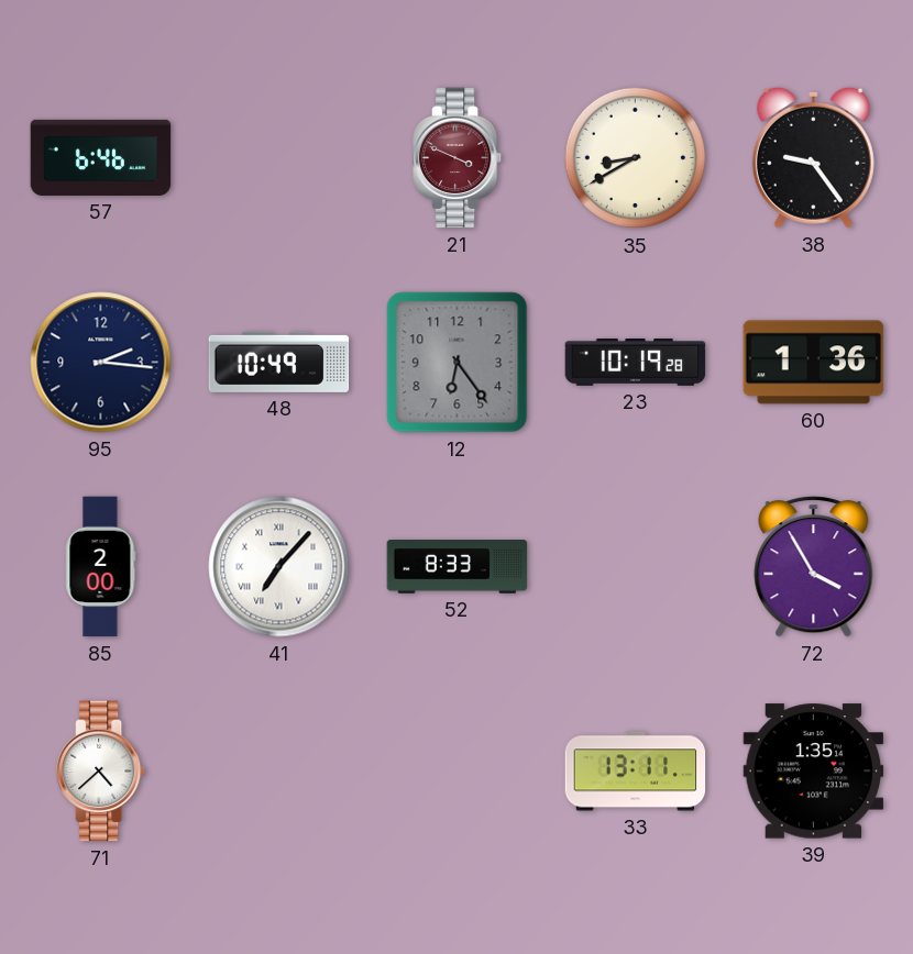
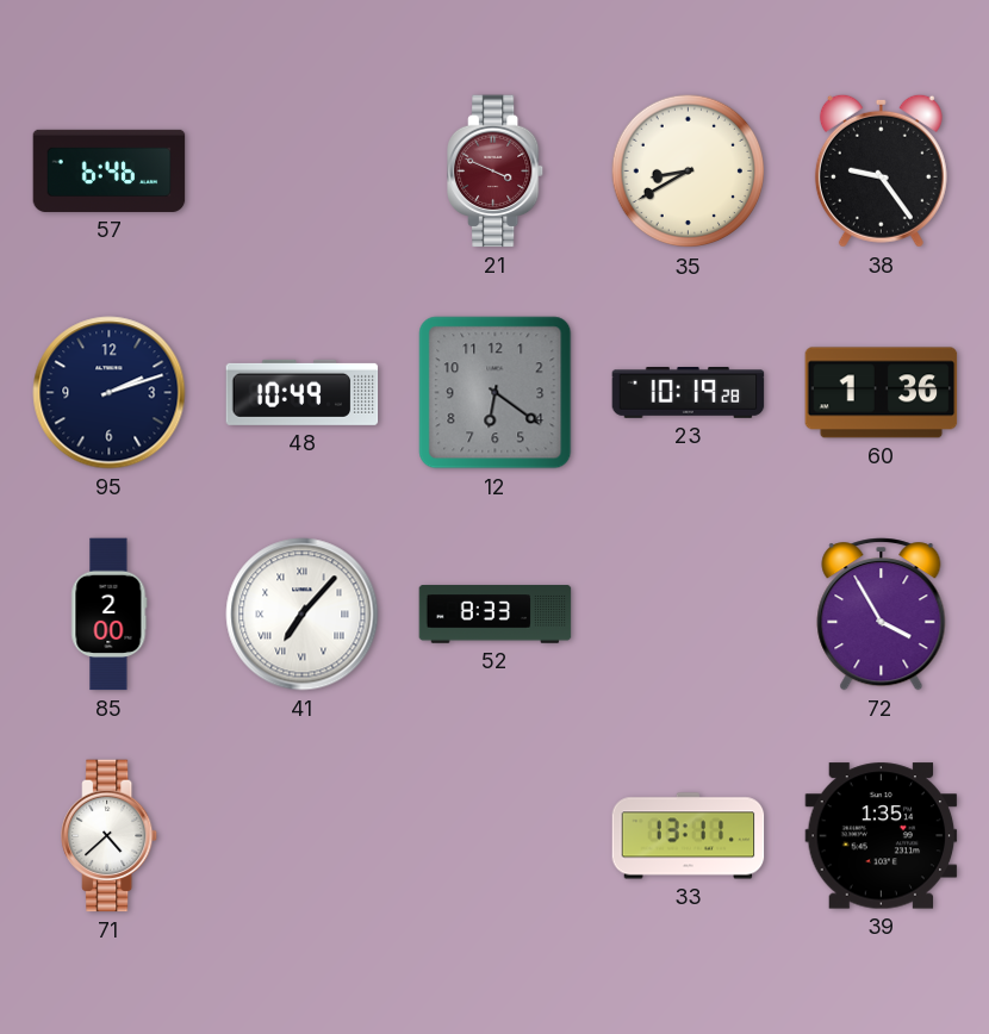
95: 2:16 -> 2:12
12: 6:24 -> 6:21
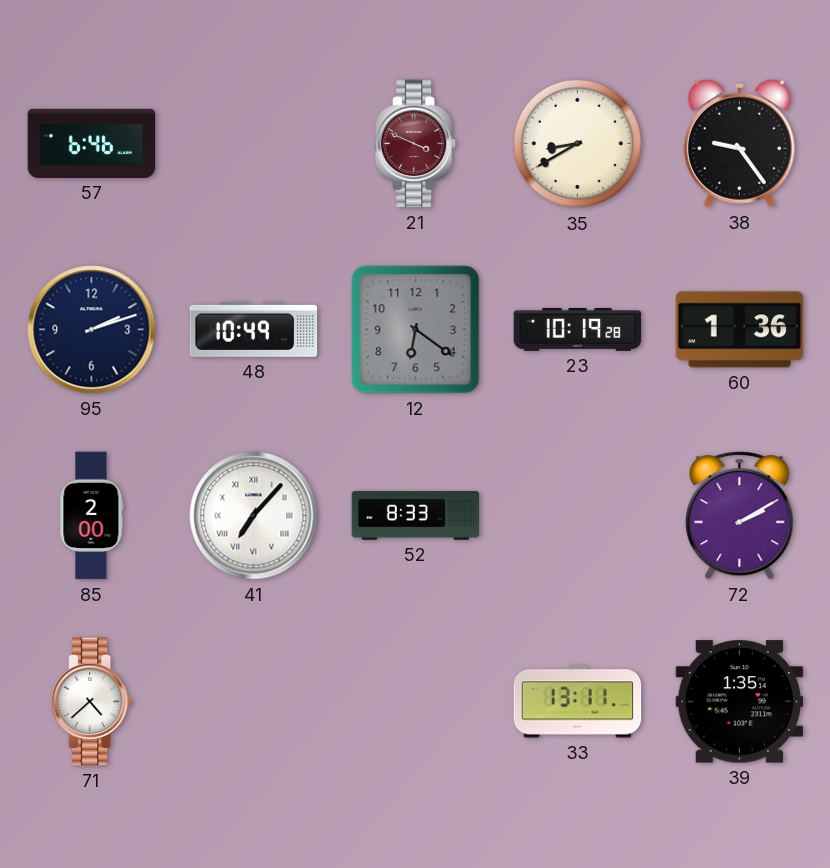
72: 3:55 -> 2:10
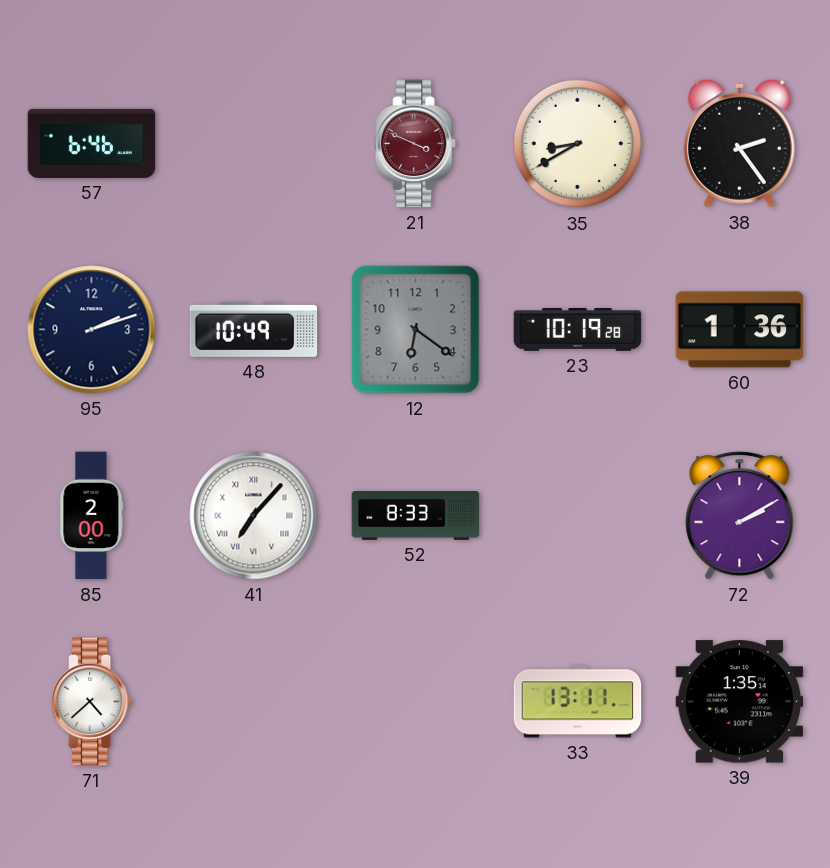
38: 9:24 -> 2:24
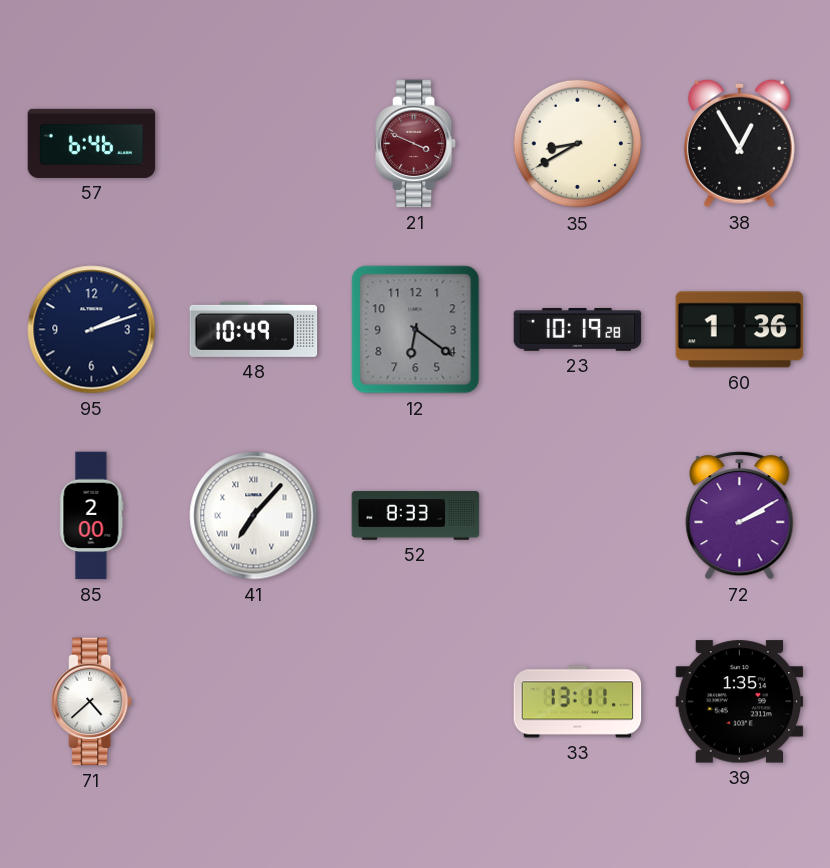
38: 2:24 -> 12:55
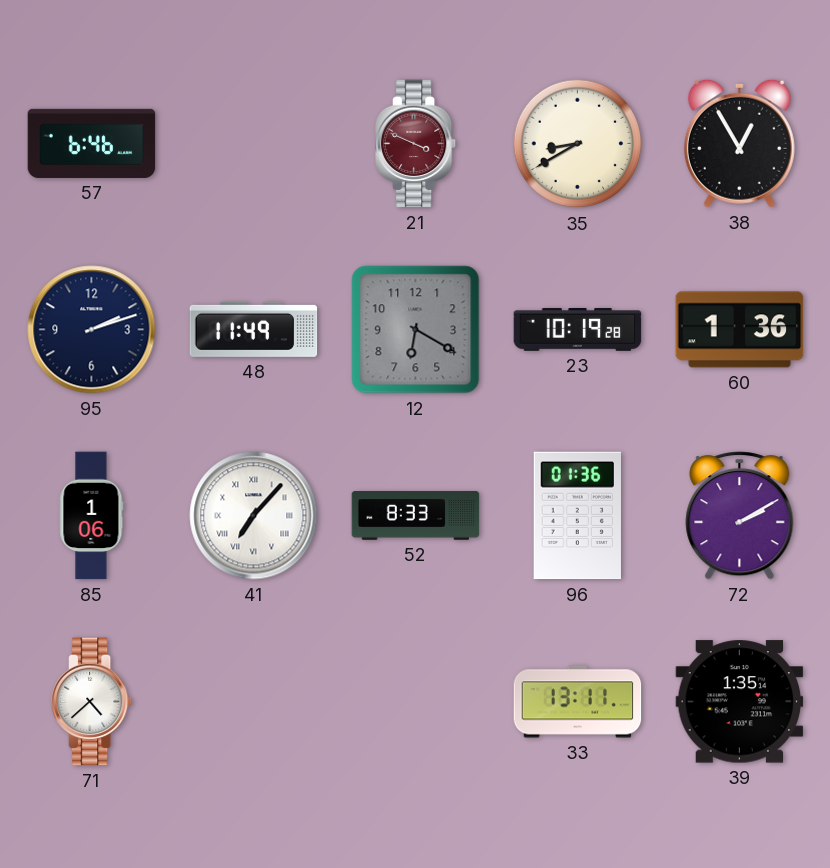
48: 10:49 -> 11:49
12: 6:21 -> 6:20
85: 2:00 -> 1:06
96: none -> 01:36
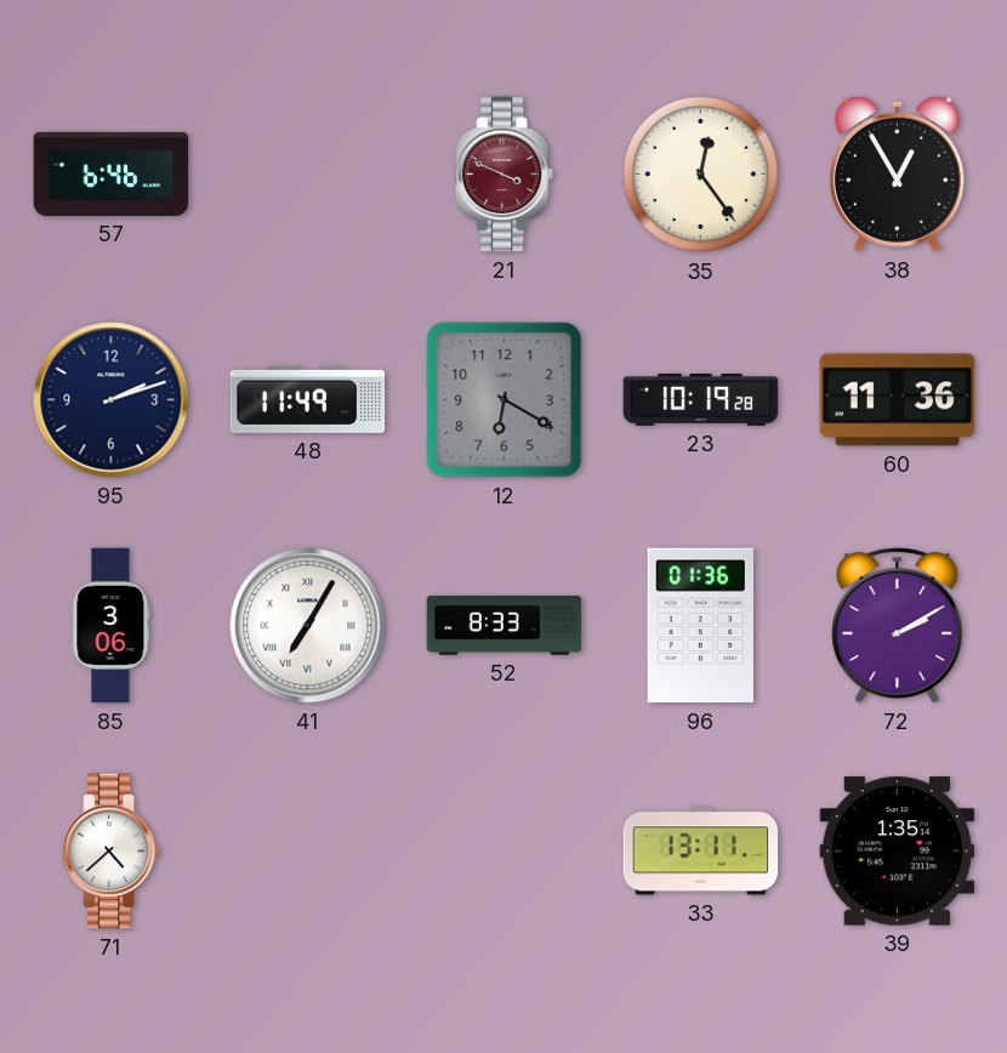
35: 8:40 -> 12:24
60: 1:36 -> 11:36
85: 1:06 -> 3:06
41: 7:07 -> 7:05
